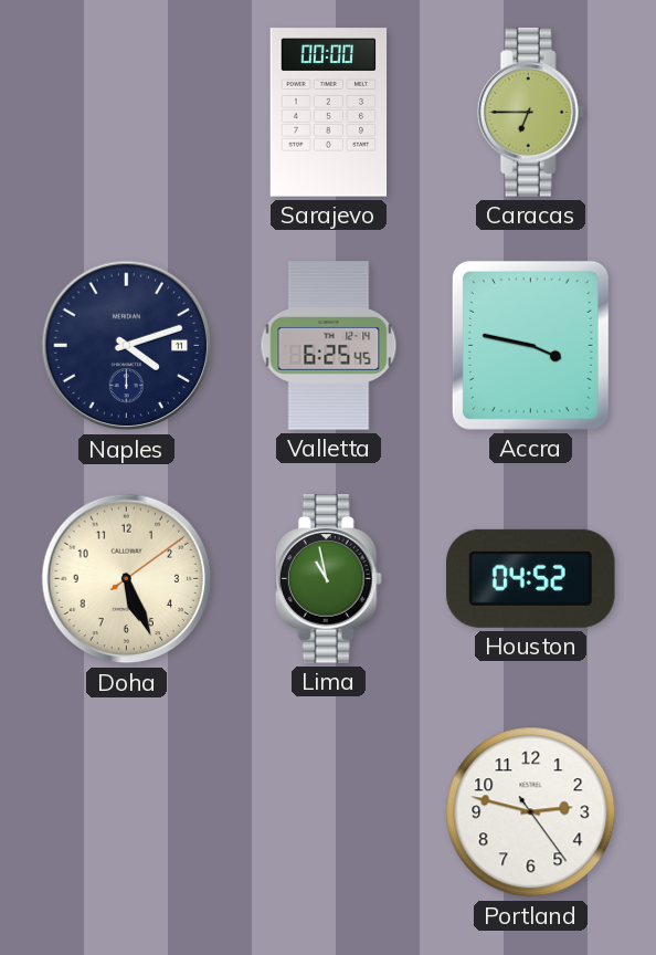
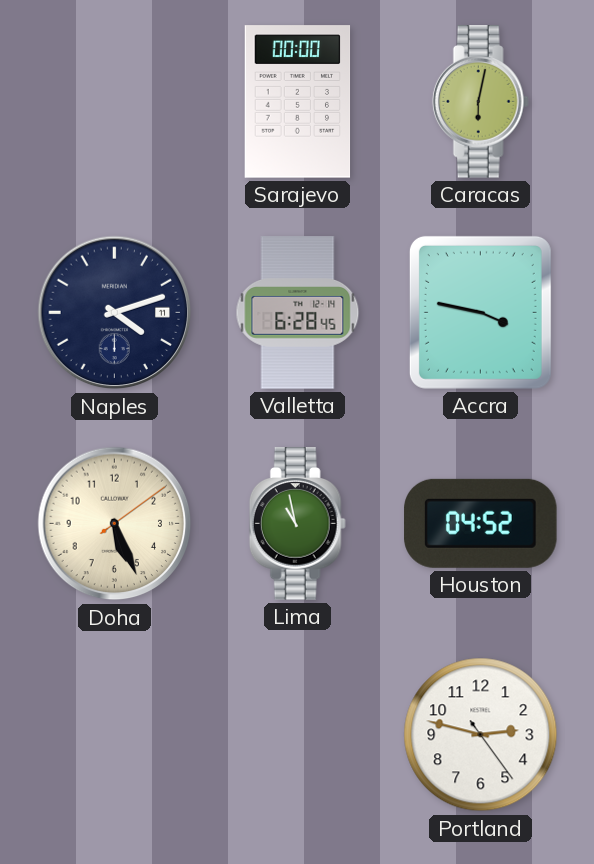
Caracas: 6:45 -> 6:02
Valletta: 6:25 -> 6:28
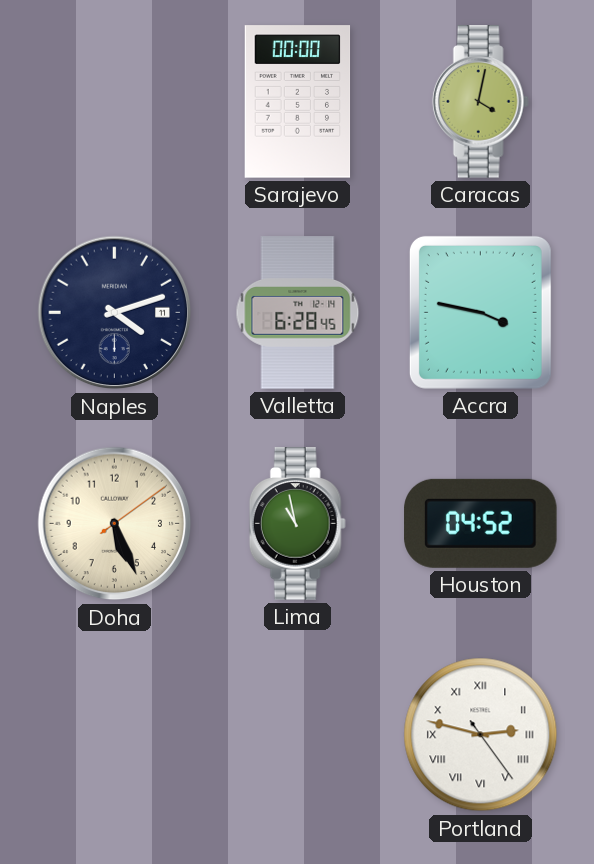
Caracas: 6:02 -> 4:02
Portland numerals: Arabic -> Roman
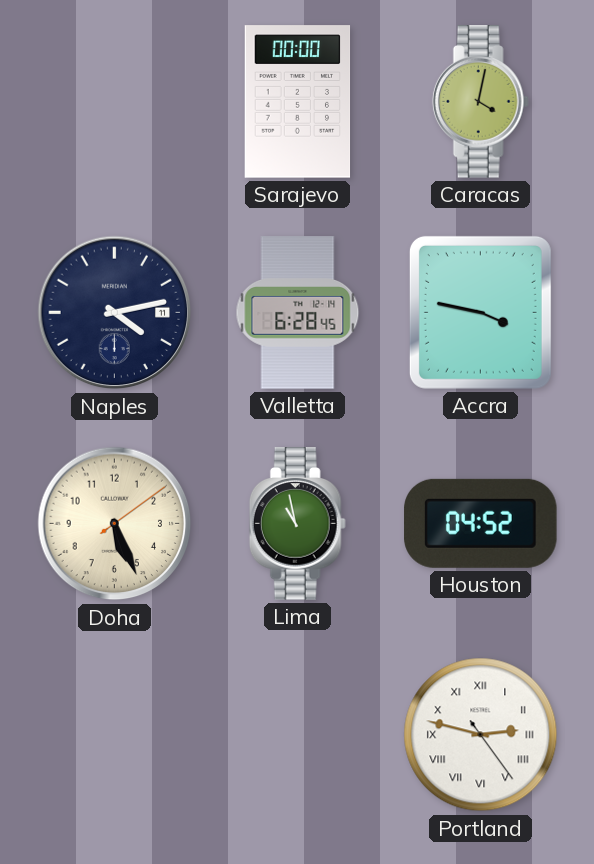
Naples: 4:12 -> 4:13
